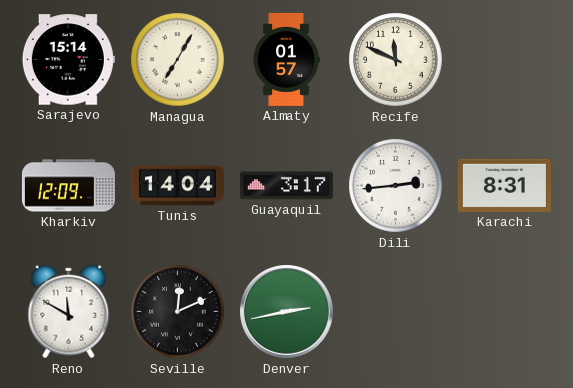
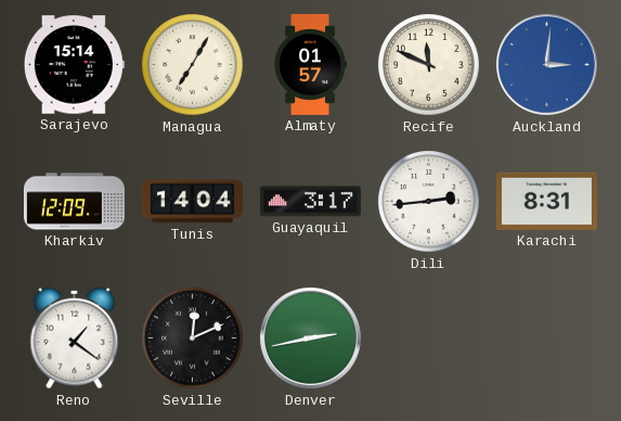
Auckland: none -> 3:01
Reno: 11:50 -> 1:21
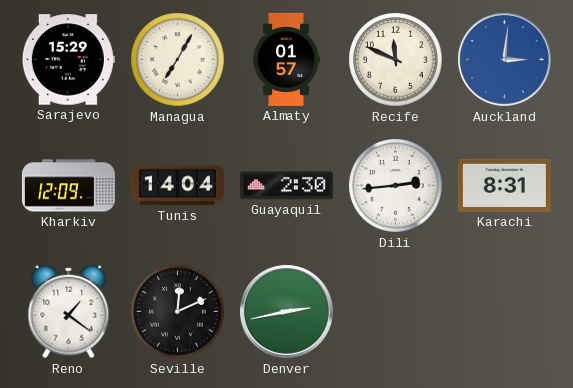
Sarajevo: 15:14 -> 15:29
Guayaquil: 3:17 -> 2:30
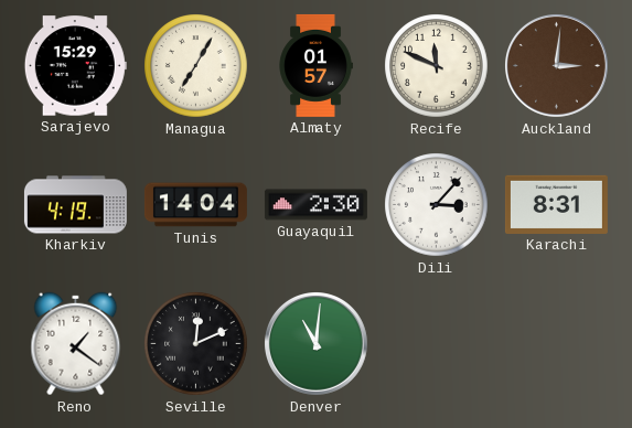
Auckland dial: blue -> brown
Kharkiv: 12:09 -> 4:19
Dili: 2:44 -> 3:07
Denver: 2:43 -> 11:01
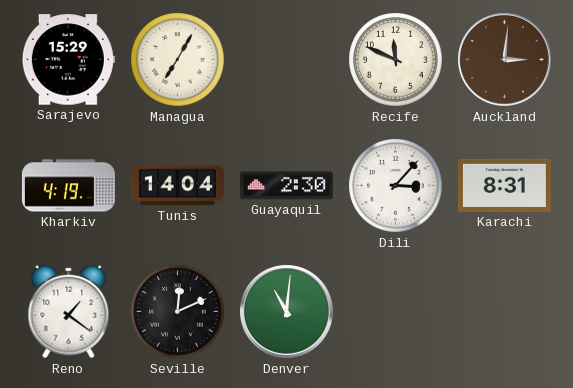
Almaty: 01:57 -> none
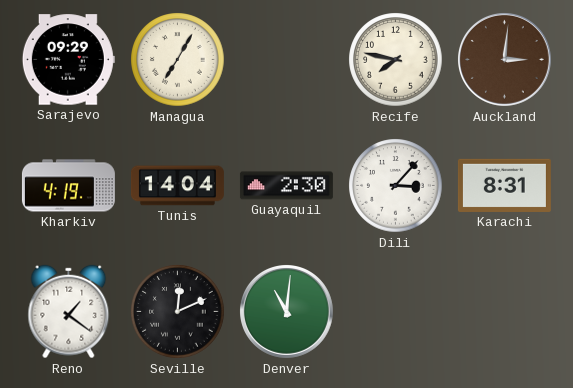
Sarajevo: 15:29 -> 09:29
Recife: 11:49 -> 7:47
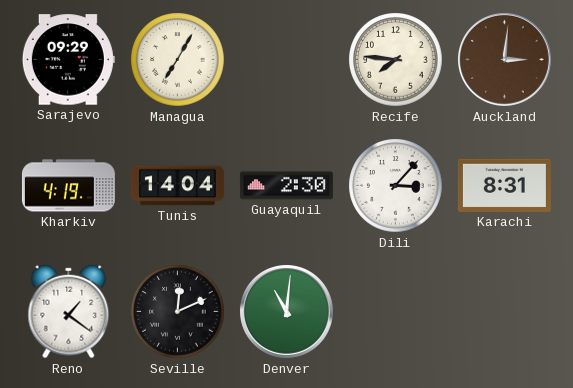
Recife: 7:47 -> 7:46
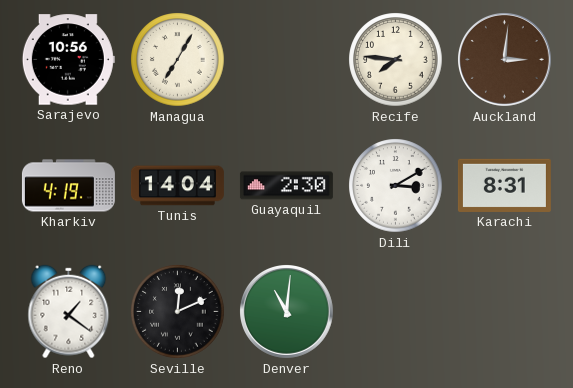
Sarajevo: 09:29 -> 10:56
Dili: 3:07 -> 3:10
